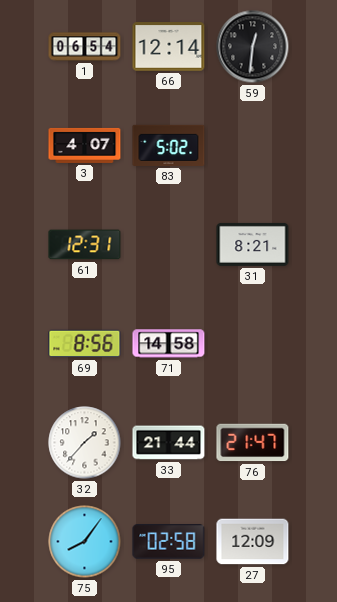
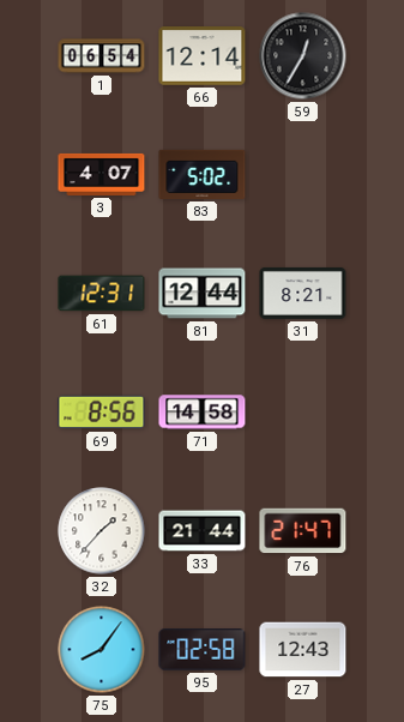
59: 12:31 -> 12:35
81: none -> 12:44
27: 12:09 -> 12:43
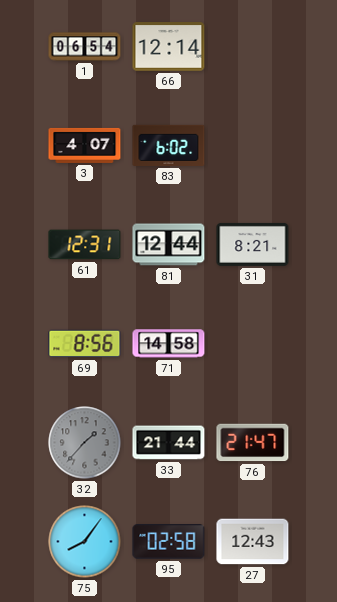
59: 12:35 -> none
83: 5:02 -> 6:02
32 dial: white -> grey
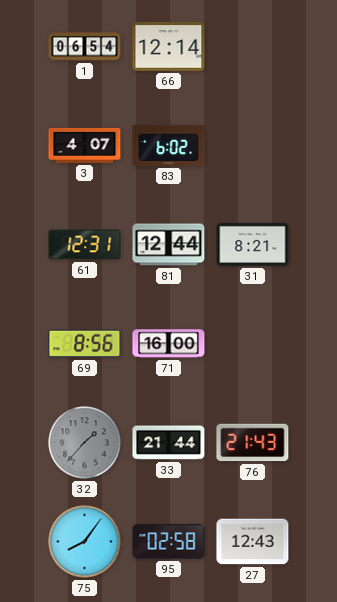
71: 14:58 -> 16:00
76: 21:47 -> 21:43
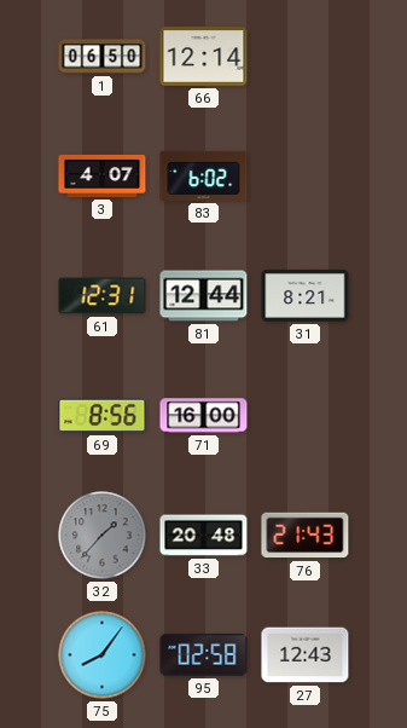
1: 06:54 -> 06:50
33: 21:44 -> 20:48
